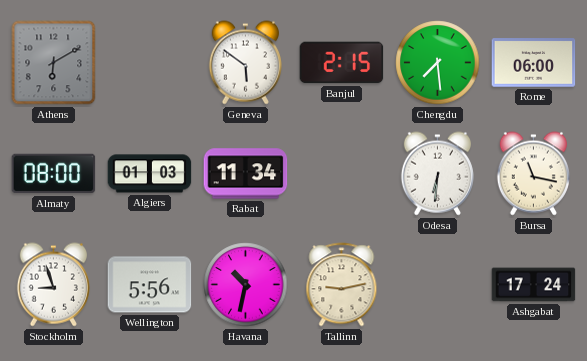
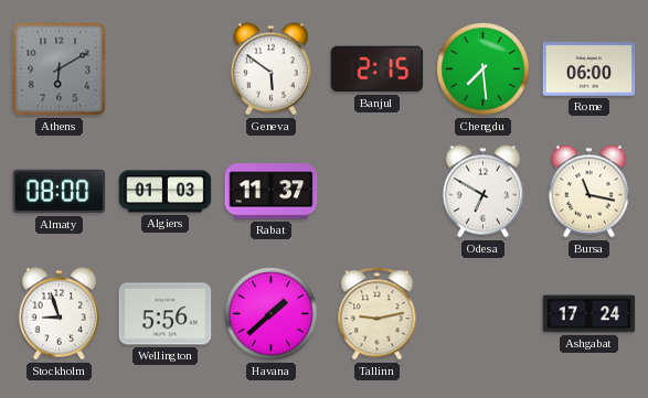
Rabat: 11:34 -> 11:37
Odesa: 6:31 -> 6:50
Havana: 10:32 -> 1:38
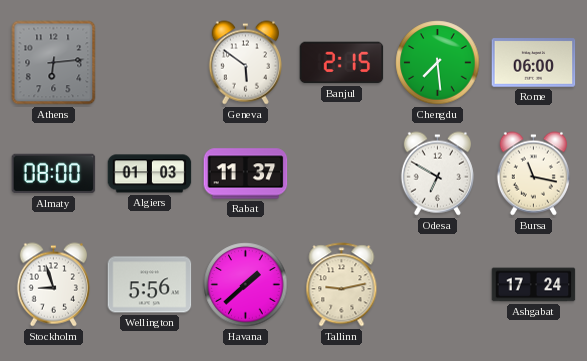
Athens: 6:10 -> 6:14
